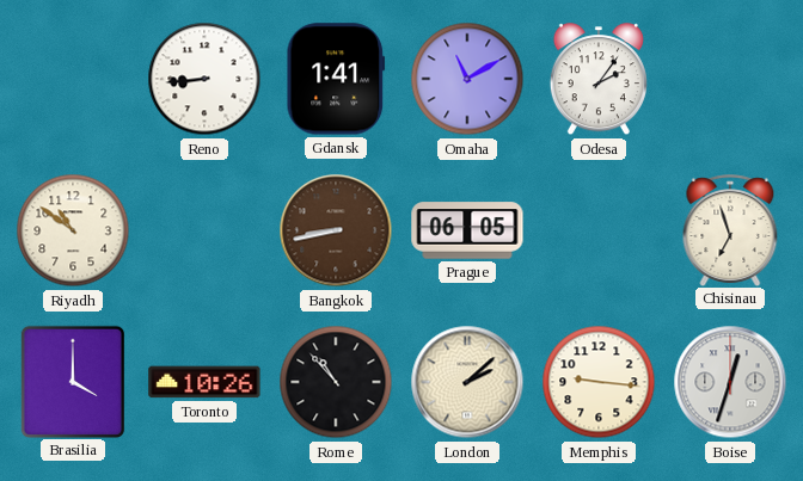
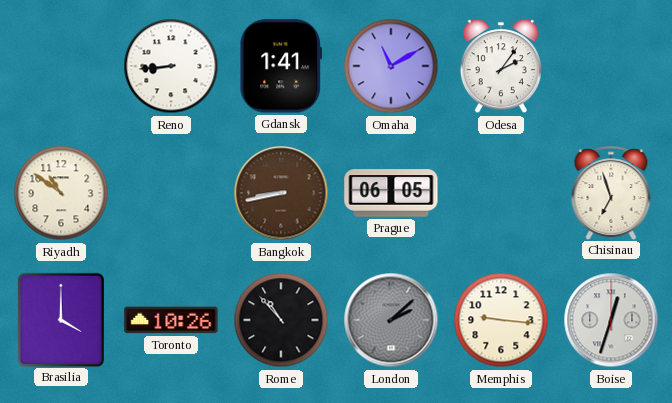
London dial: cream -> grey
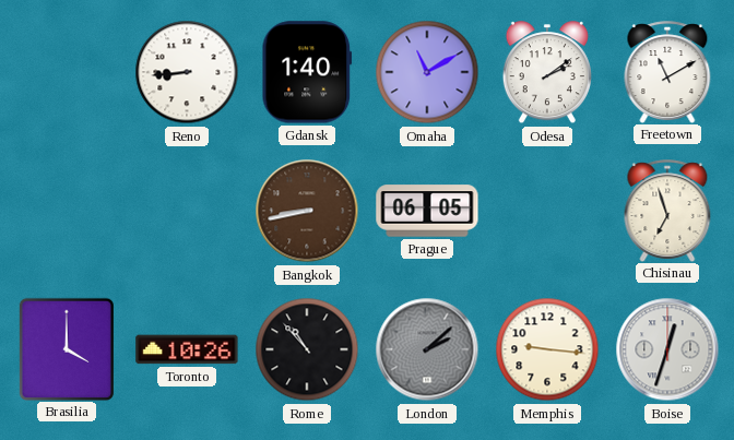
Gdansk: 1:41 -> 1:40
Odesa: 2:06 -> 2:09
Freetown: none -> 11:10
Riyadh: 10:51 -> none
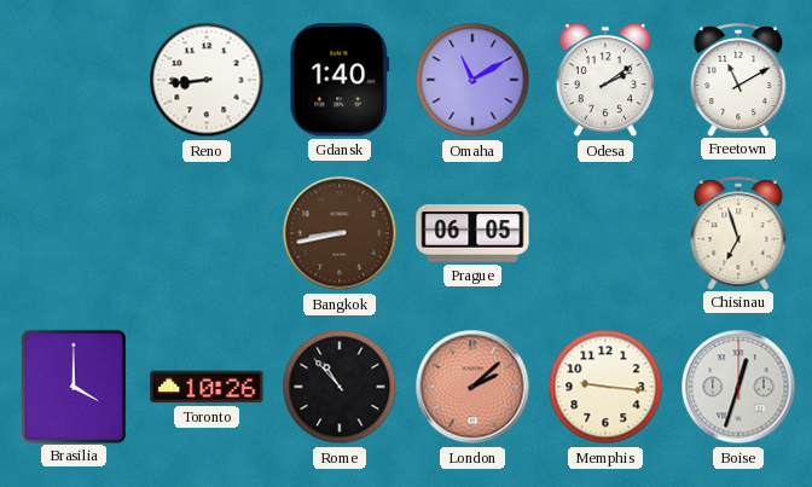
London dial: grey -> salmon
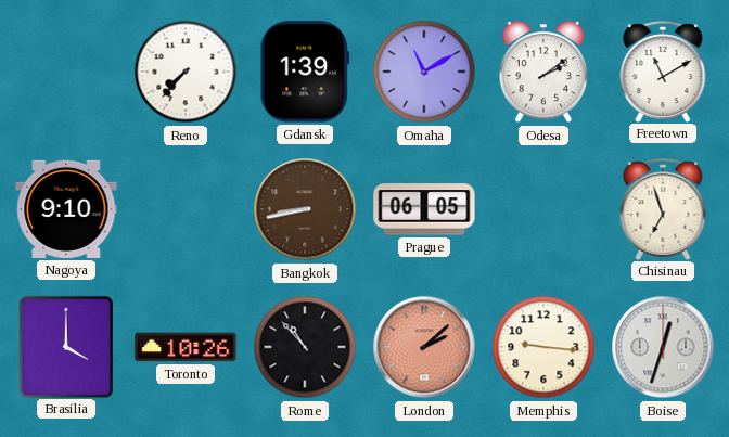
Reno: 8:44 -> 7:37
Gdansk: 1:40 -> 1:39
Nagoya: none -> 9:10
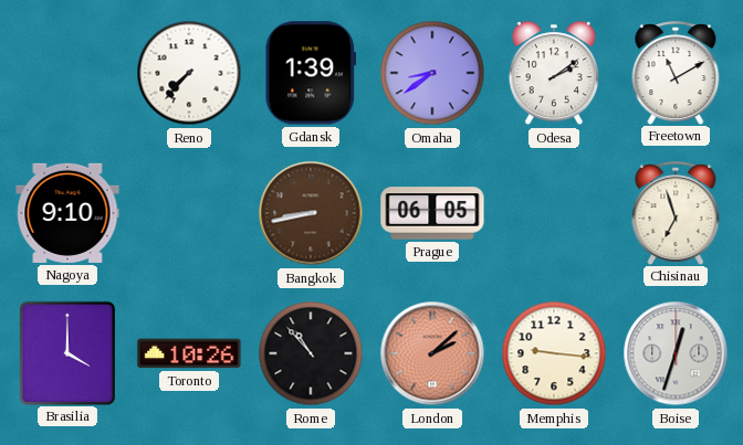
Omaha: 11:10 -> 8:39
